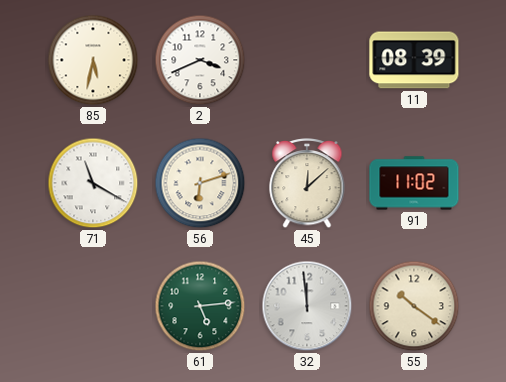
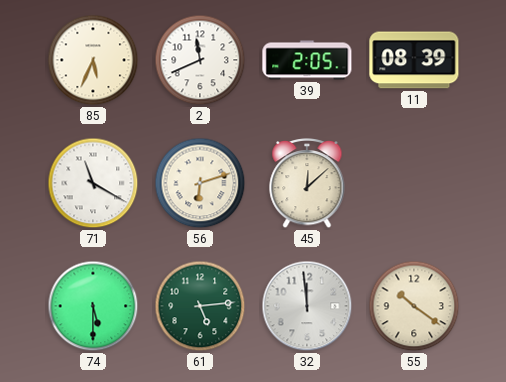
85: 5:32 -> 5:34
2: 3:41 -> 11:41
39: none -> 2:05
91: 11:02 -> none
74: none -> 5:30
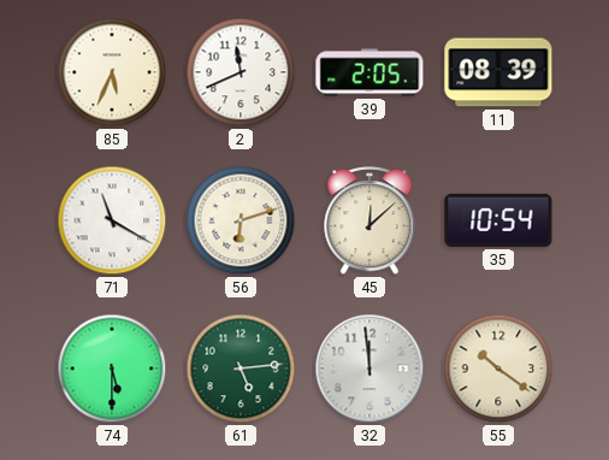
35: none -> 10:54
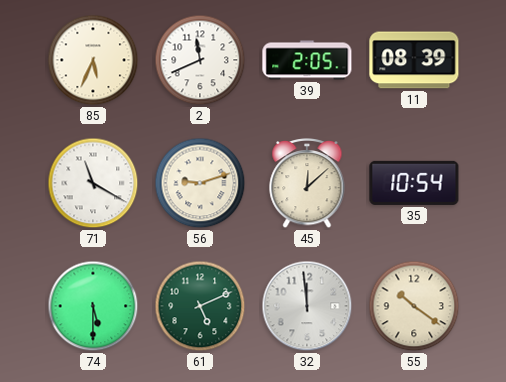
56: 6:12 -> 9:12
61: 5:14 -> 5:11
